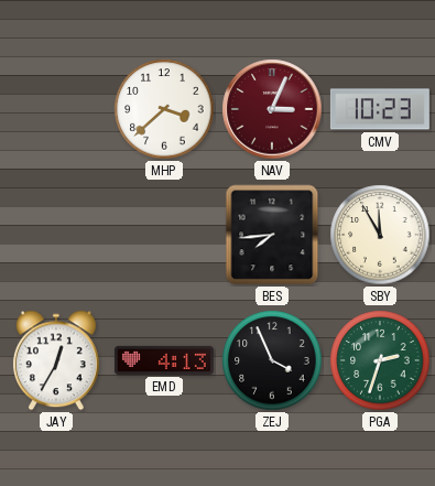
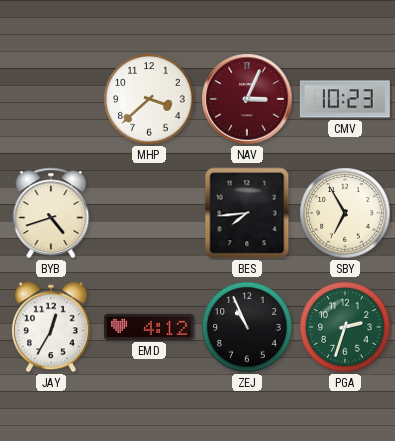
BYB: none -> 4:42
SBY: 11:55 -> 6:55
EMD: 4:13 -> 4:12
ZEJ: 3:56 -> 10:56
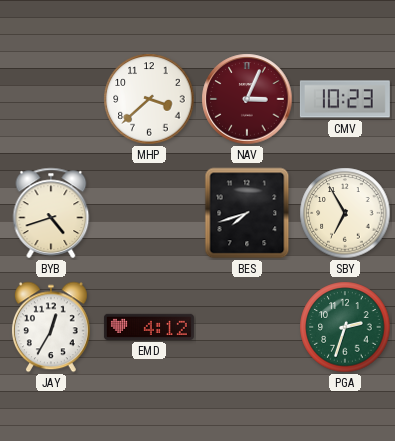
BES: 7:44 -> 7:42
ZEJ: 10:56 -> none
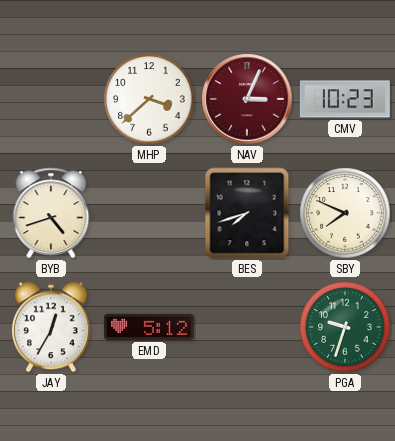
SBY: 6:55 -> 7:49
EMD: 4:12 -> 5:12
PGA: 2:33 -> 9:33
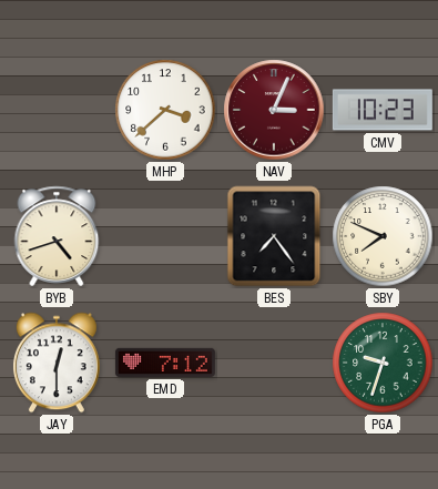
BES: 7:42 -> 7:24
JAY: 12:35 -> 12:30
EMD: 5:12 -> 7:12
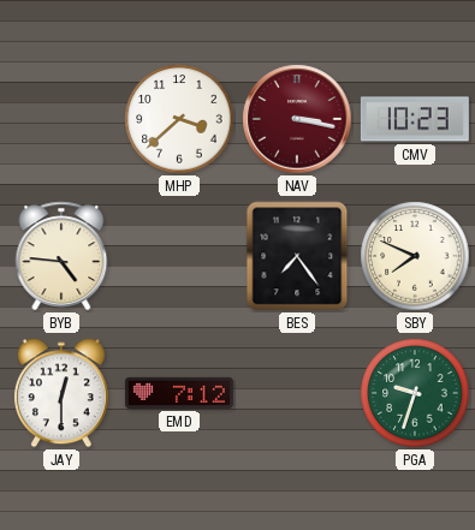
NAV: 3:04 -> 3:17
BYB: 4:42 -> 4:46
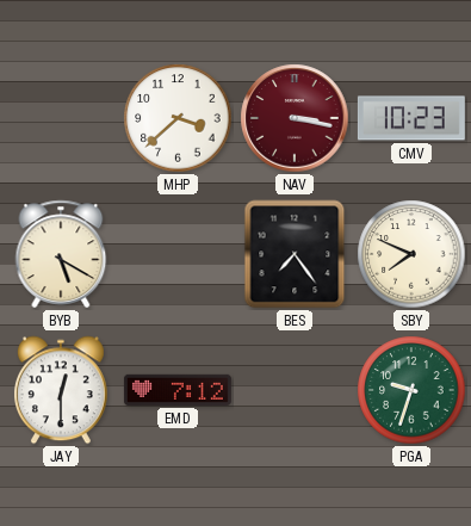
BYB: 4:46 -> 5:20
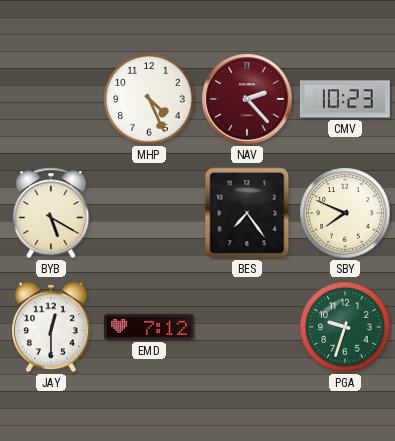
MHP: 3:38 -> 4:26
NAV: 3:17 -> 2:23
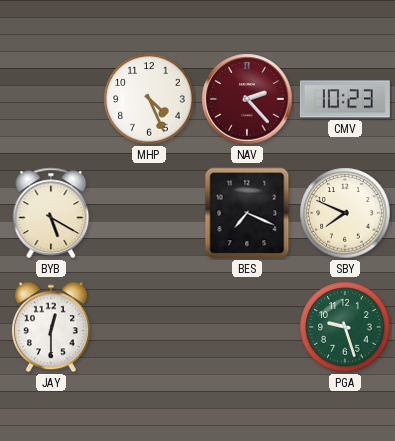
BES: 7:24 -> 7:19
EMD: 7:12 -> none
PGA: 9:33 -> 9:27
